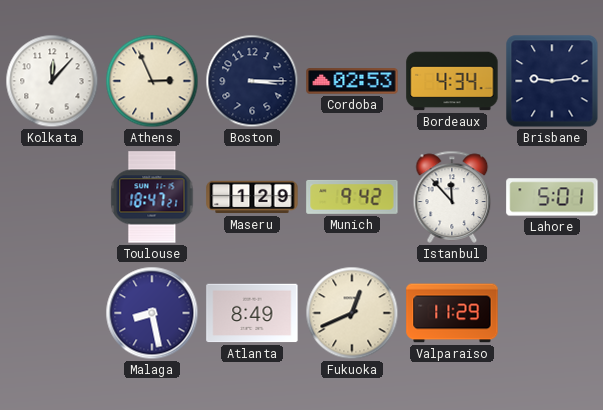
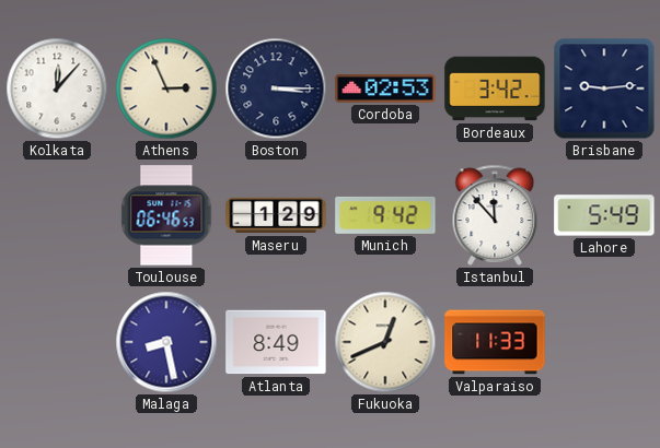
Bordeaux: 4:34 -> 3:42
Toulouse: 18:47 -> 06:46
Lahore: 5:01 -> 5:49
Valparaiso: 11:29 -> 11:33
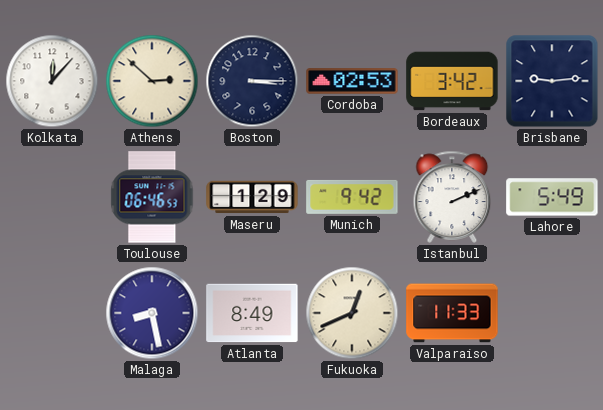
Athens: 2:56 -> 2:52
Istanbul: 11:53 -> 2:11
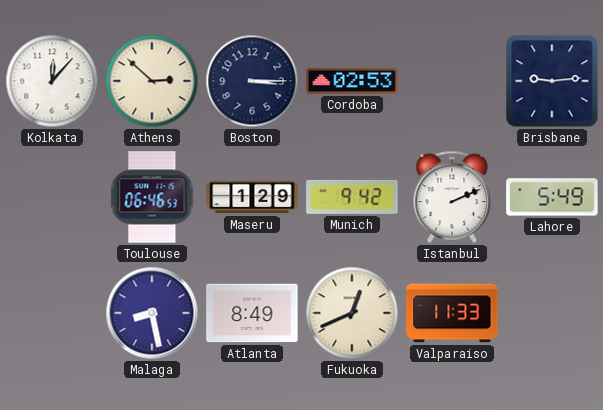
Bordeaux: 3:42 -> none
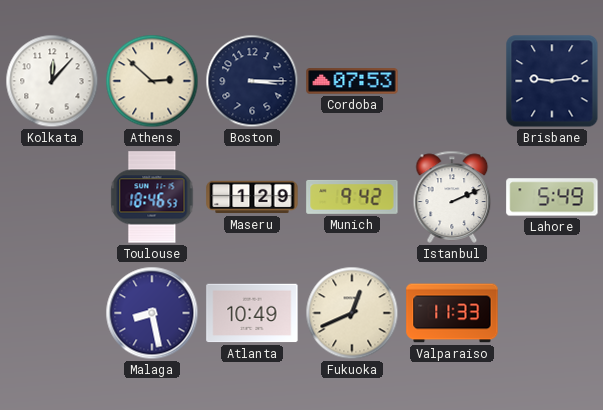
Cordoba: 02:53 -> 07:53
Toulouse: 06:46 -> 18:46
Atlanta: 8:49 -> 10:49
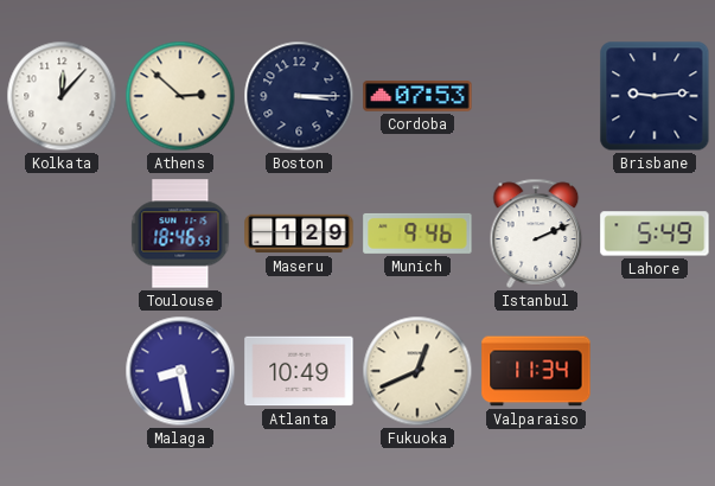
Munich: 9:42 -> 9:46
Valparaiso: 11:33 -> 11:34
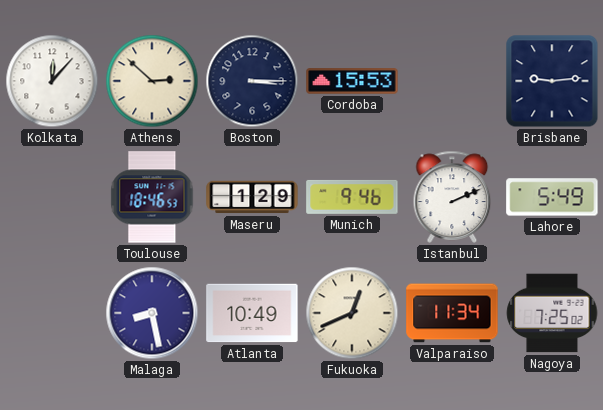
Cordoba: 07:53 -> 15:53
Nagoya: none -> 7:25
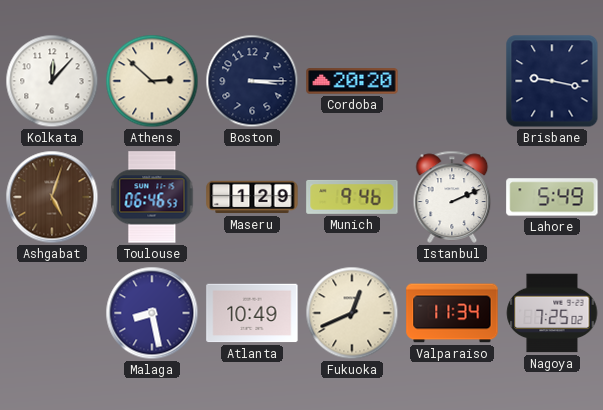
Cordoba: 15:53 -> 20:20
Brisbane: 9:14 -> 9:17
Ashgabat: none -> 5:03
Toulouse: 18:46 -> 06:46
